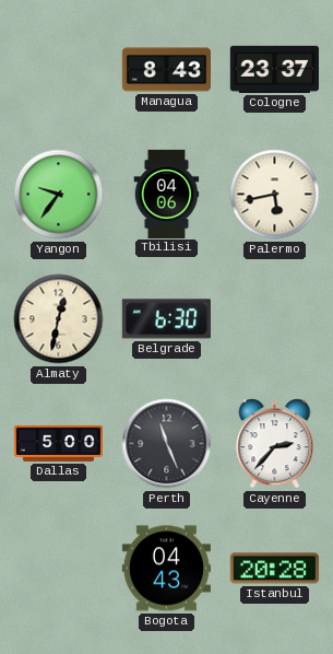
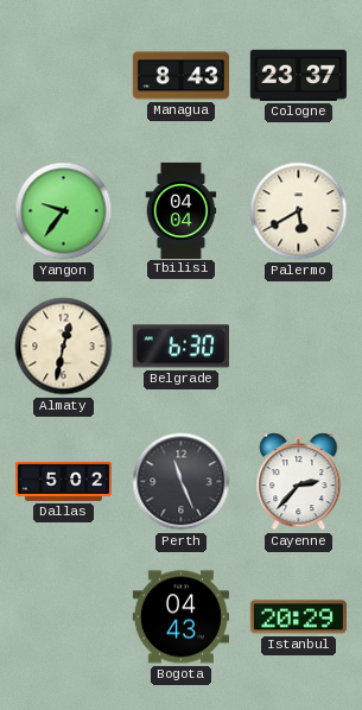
Tbilisi: 04:06 -> 04:04
Palermo: 5:43 -> 5:40
Dallas: 5:00 -> 5:02
Istanbul: 20:28 -> 20:29
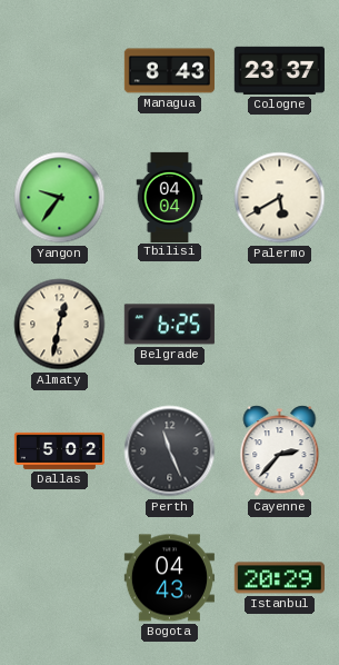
Belgrade: 6:30 -> 6:25
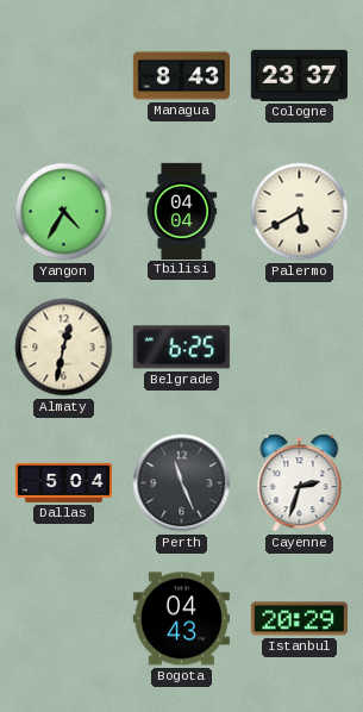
Yangon: 9:36 -> 4:35
Dallas: 5:02 -> 5:04
Cayenne: 2:37 -> 2:33
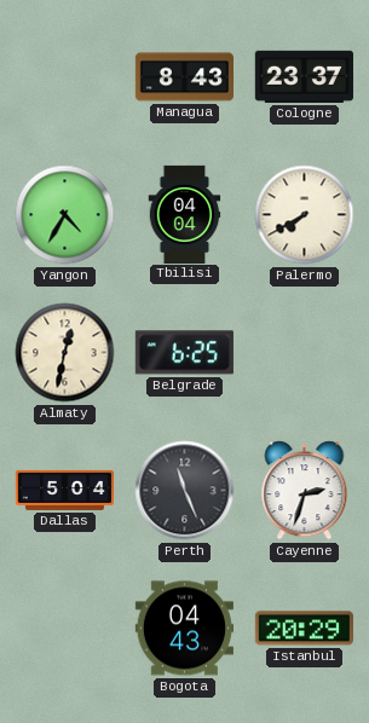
Palermo: 5:40 -> 7:40
